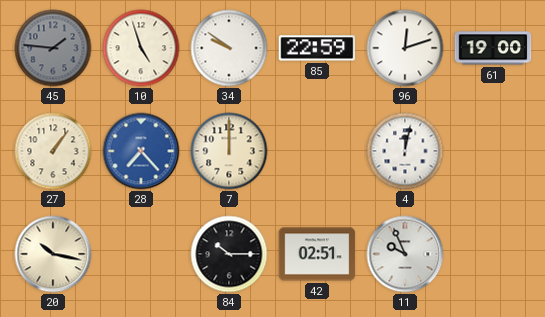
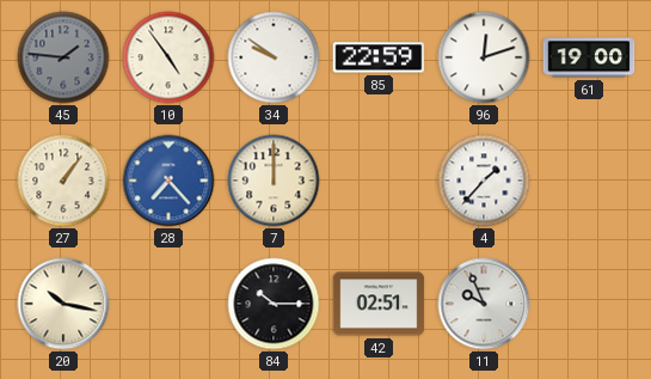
10: 4:57 -> 4:54
4: 12:02 -> 1:37
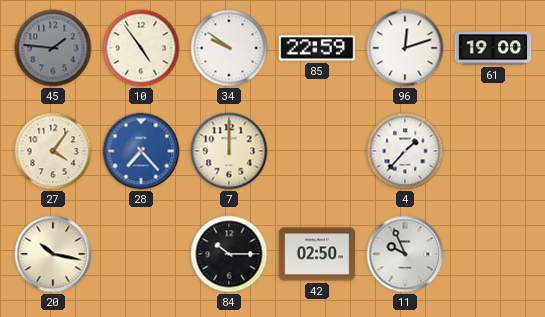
27: 1:06 -> 4:06
42: 02:51 -> 02:50
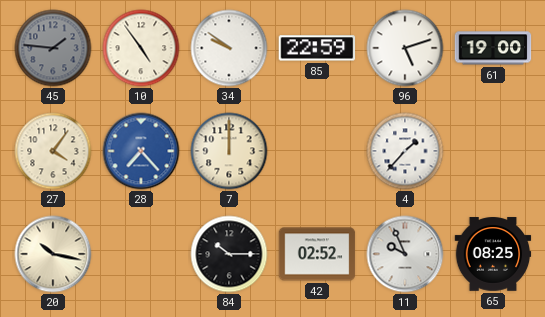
96: 12:12 -> 5:12
42: 02:50 -> 02:52
65: none -> 08:25
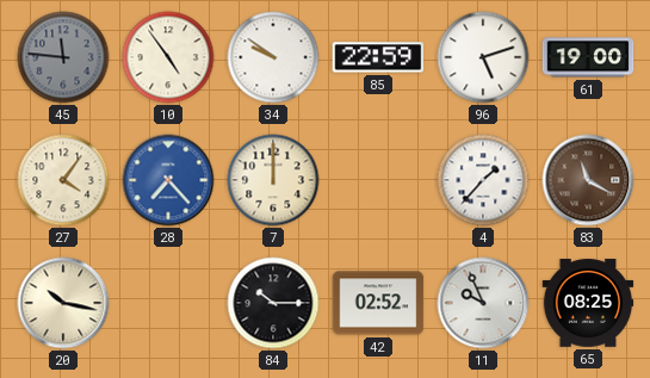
45: 1:46 -> 11:46
83: none -> 11:20
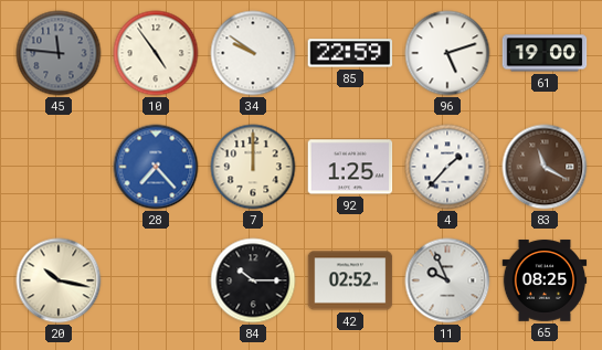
27: 4:06 -> none
92: none -> 1:25
